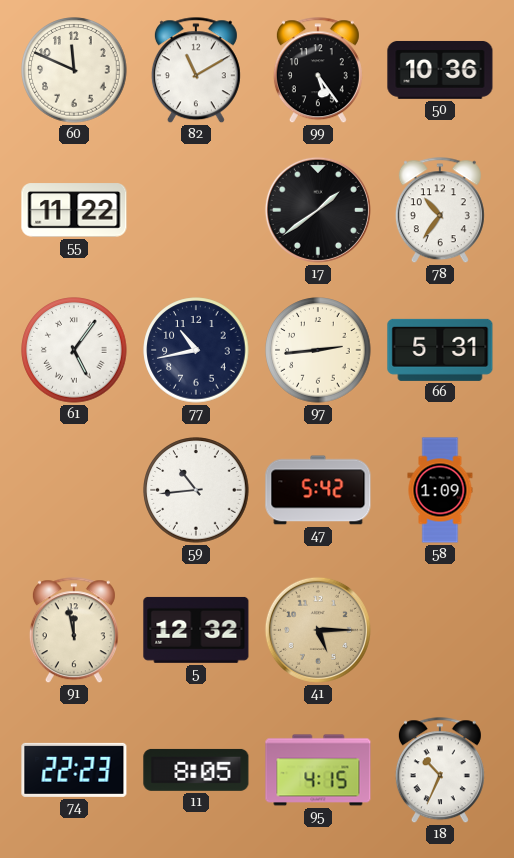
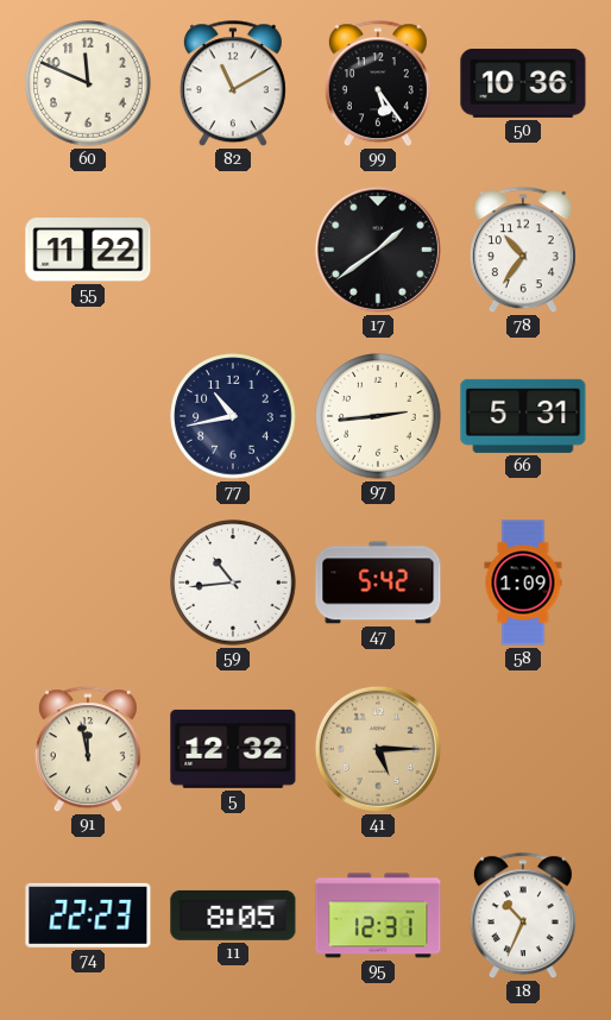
61: 5:06 -> none
95: 4:15 -> 12:31
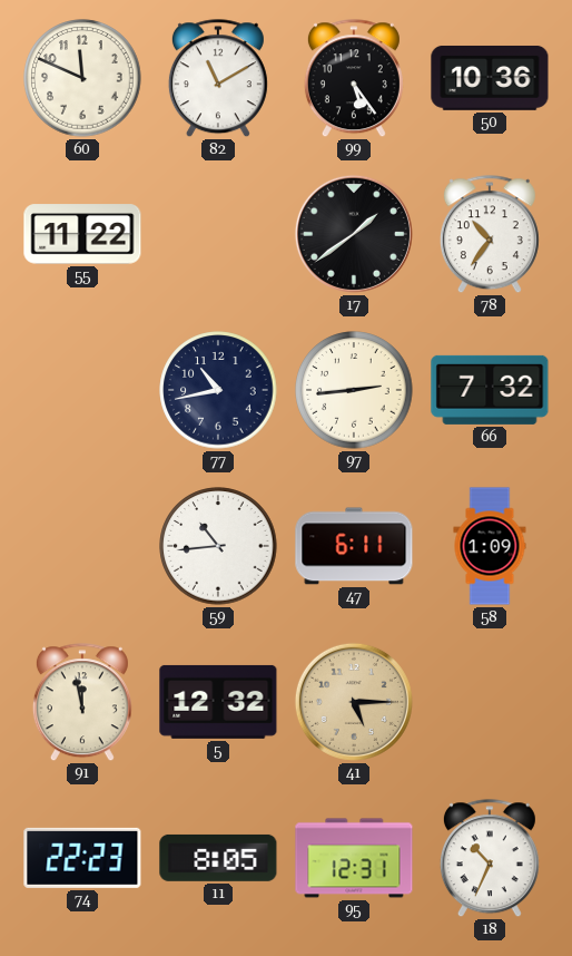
66: 5:31 -> 7:32
47: 5:42 -> 6:11
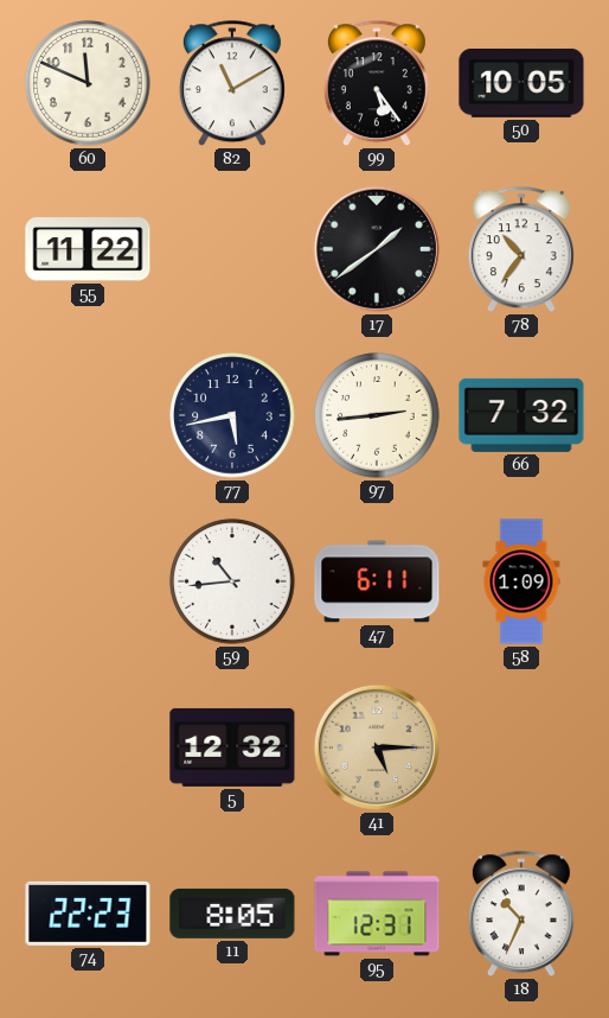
50: 10:36 -> 10:05
77: 10:43 -> 5:43
91: 11:58 -> none
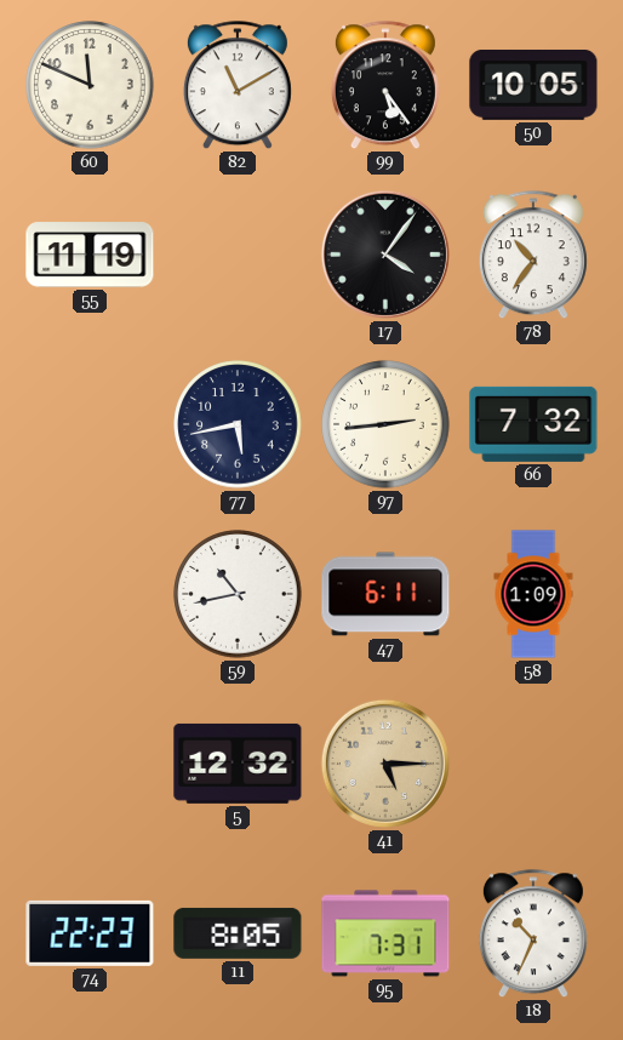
55: 11:22 -> 11:19
17: 1:39 -> 4:06
59: 10:44 -> 10:43
95: 12:31 -> 7:31
